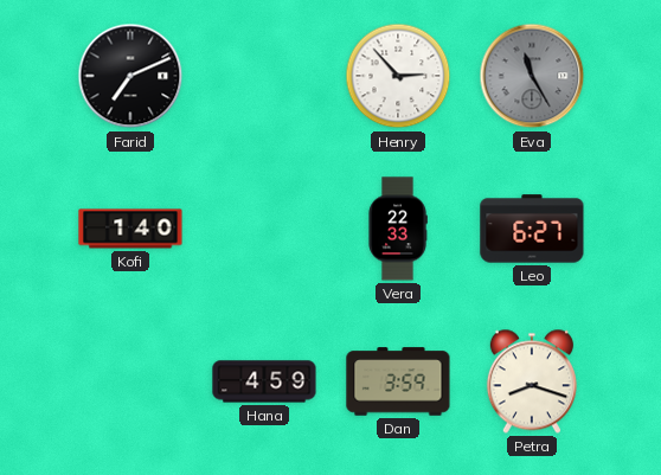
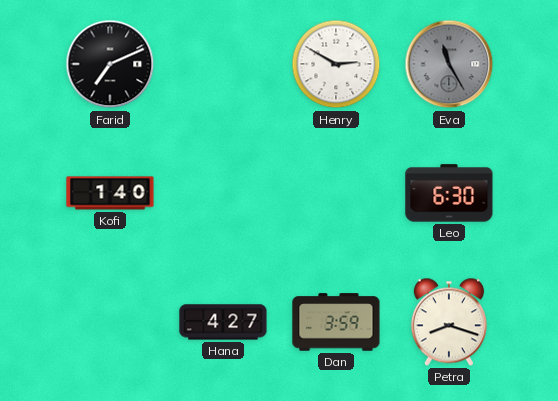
Henry: 2:53 -> 2:50
Vera: 22:33 -> none
Leo: 6:27 -> 6:30
Hana: 4:59 -> 4:27
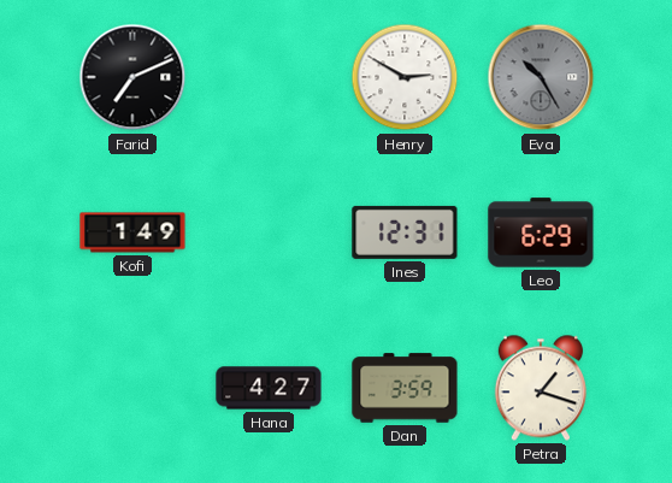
Eva: 11:25 -> 10:25
Kofi: 1:40 -> 1:49
Ines: none -> 12:31
Leo: 6:30 -> 6:29
Petra: 8:18 -> 1:18
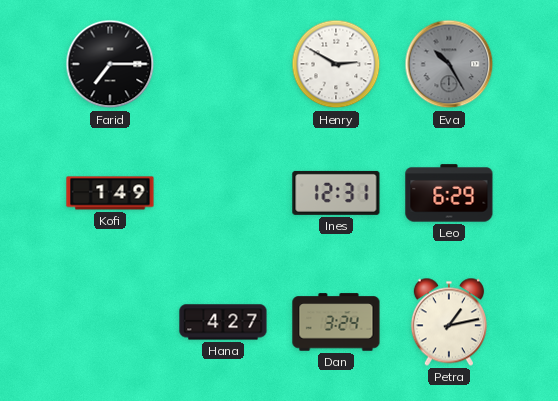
Farid: 7:11 -> 7:15
Dan: 3:59 -> 3:24
Petra: 1:18 -> 1:13
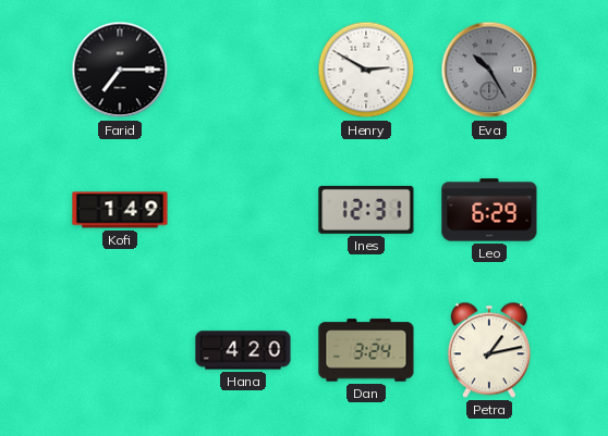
Hana: 4:27 -> 4:20
